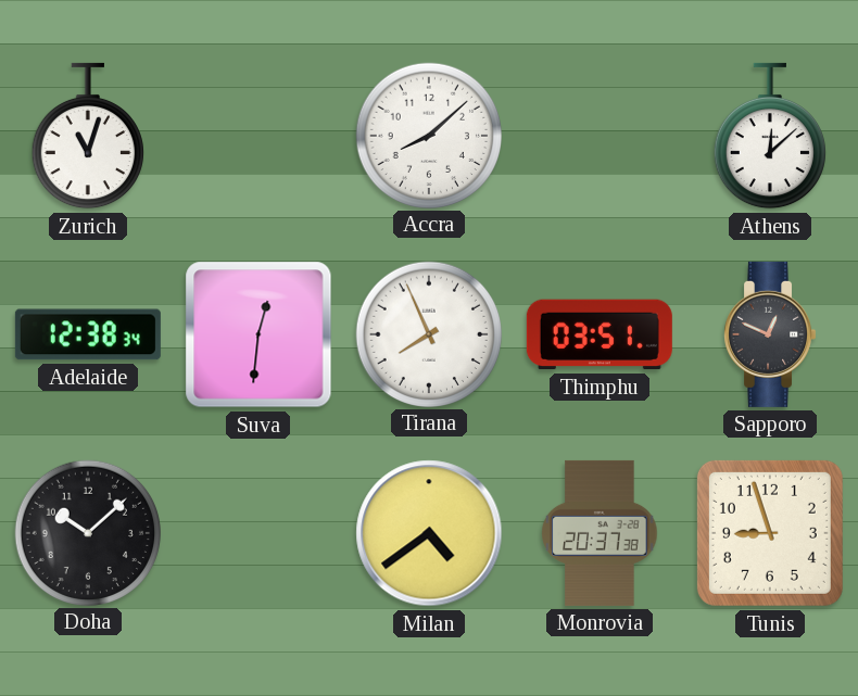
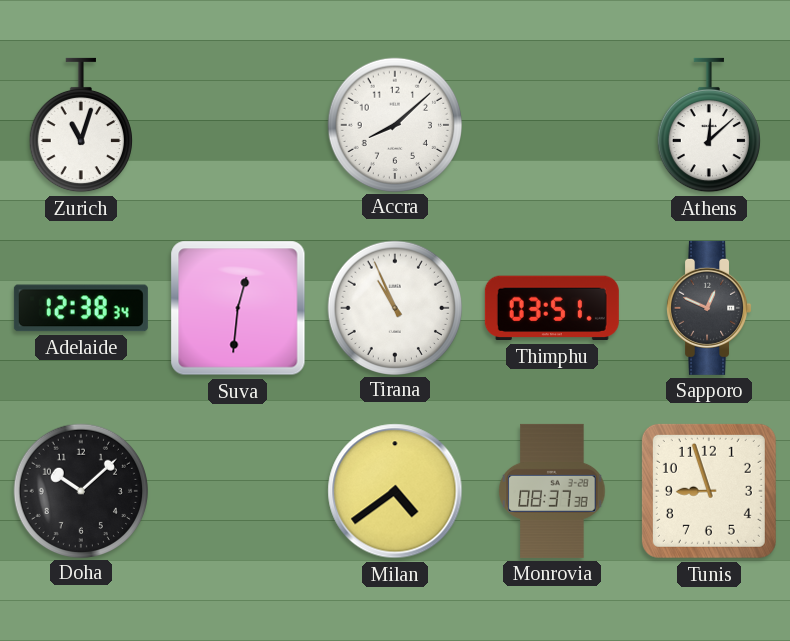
Tirana: 7:56 -> 10:56
Monrovia: 20:37 -> 08:37
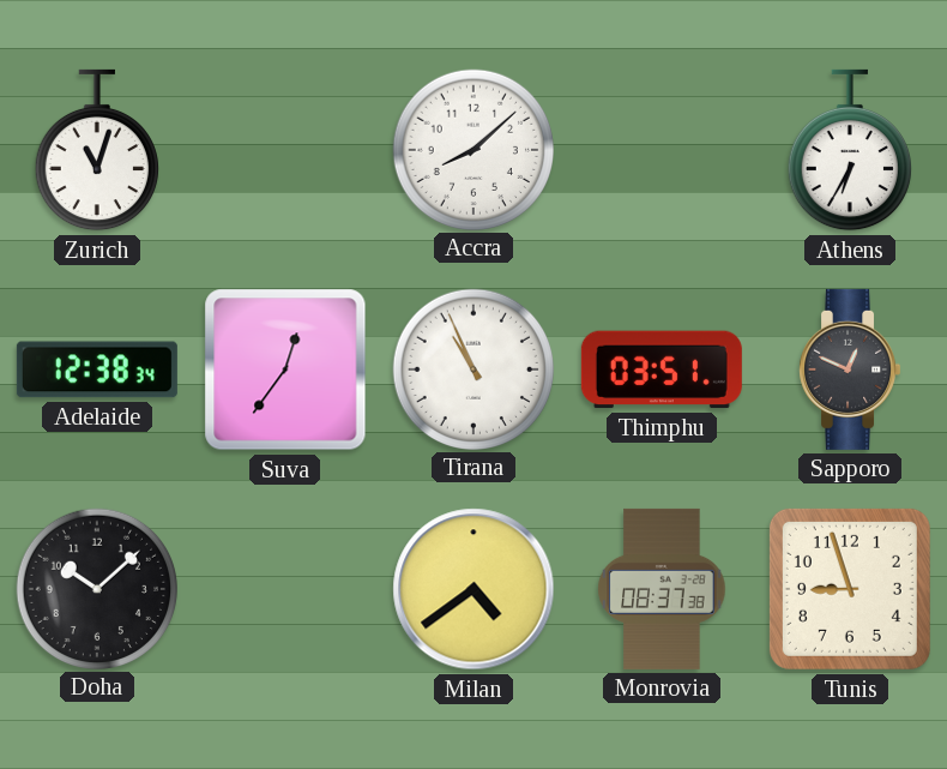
Athens: 12:08 -> 6:35
Suva: 12:31 -> 12:36
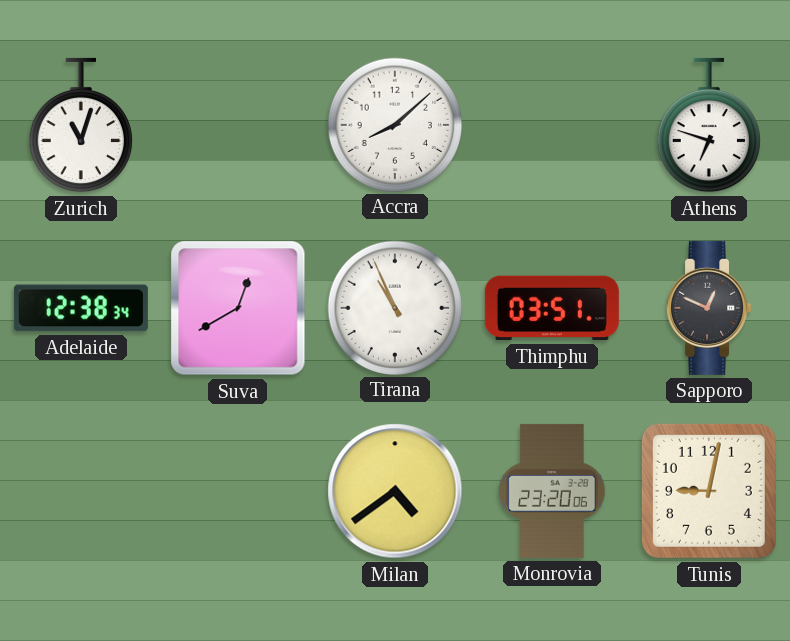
Athens: 6:35 -> 6:48
Suva: 12:36 -> 12:40
Doha: 10:08 -> none
Monrovia: 08:37 -> 23:20
Tunis: 8:57 -> 9:02
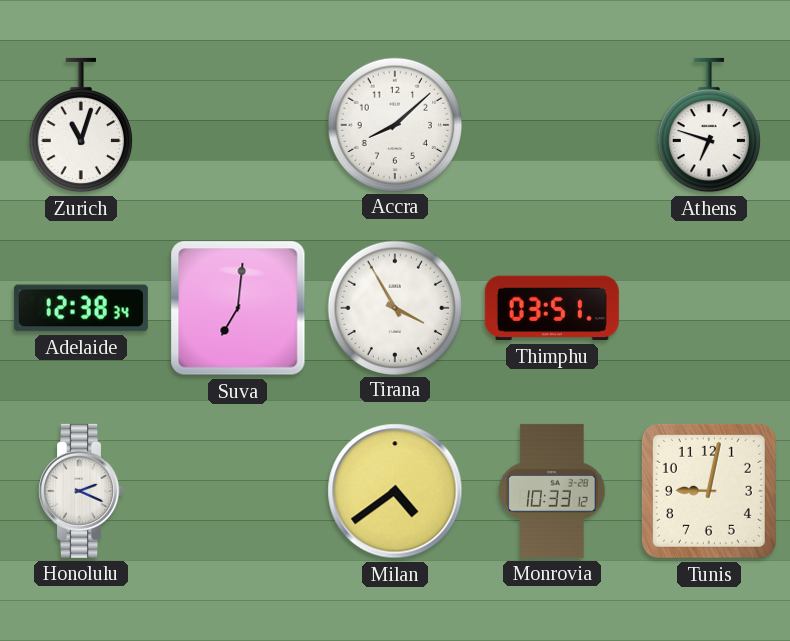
Suva: 12:40 -> 7:01
Tirana: 10:56 -> 3:55
Sapporo: 12:49 -> none
Honolulu: none -> 2:19
Monrovia: 23:20 -> 10:33
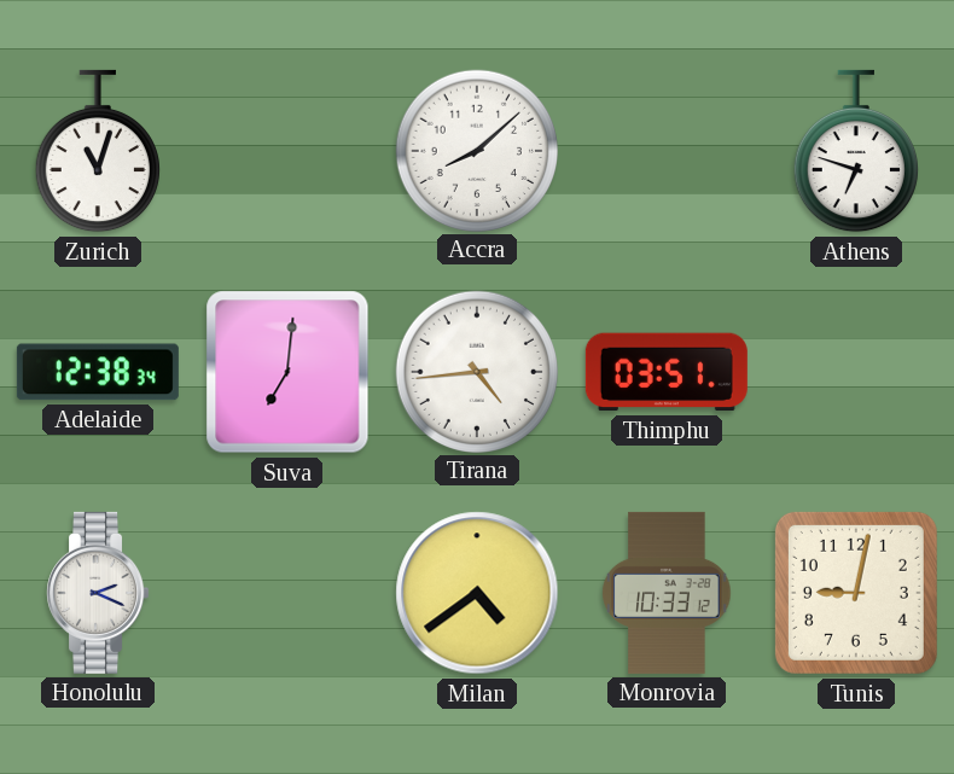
Tirana: 3:55 -> 4:44
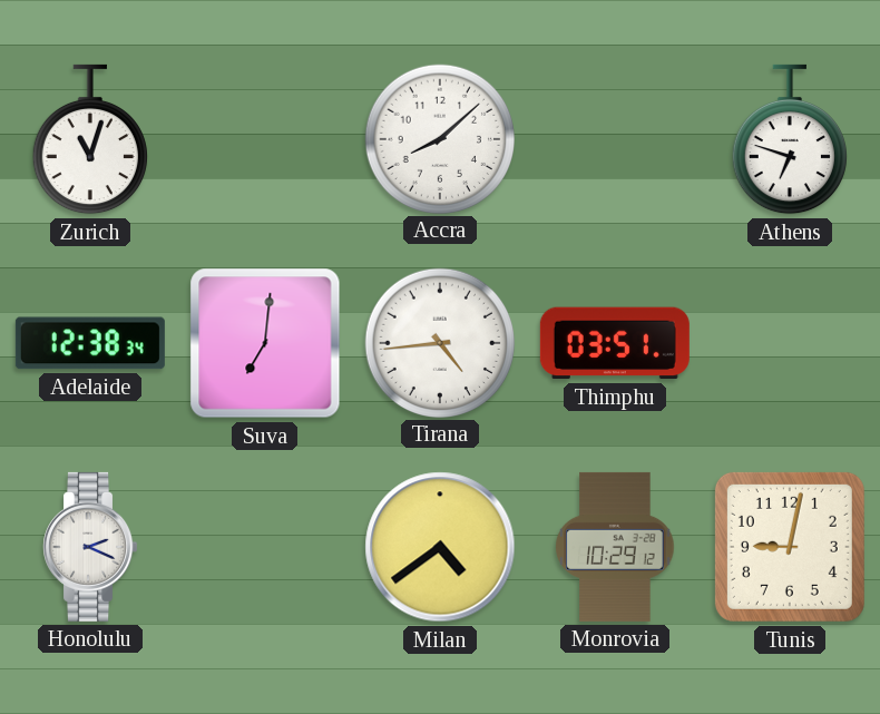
Monrovia: 10:33 -> 10:29
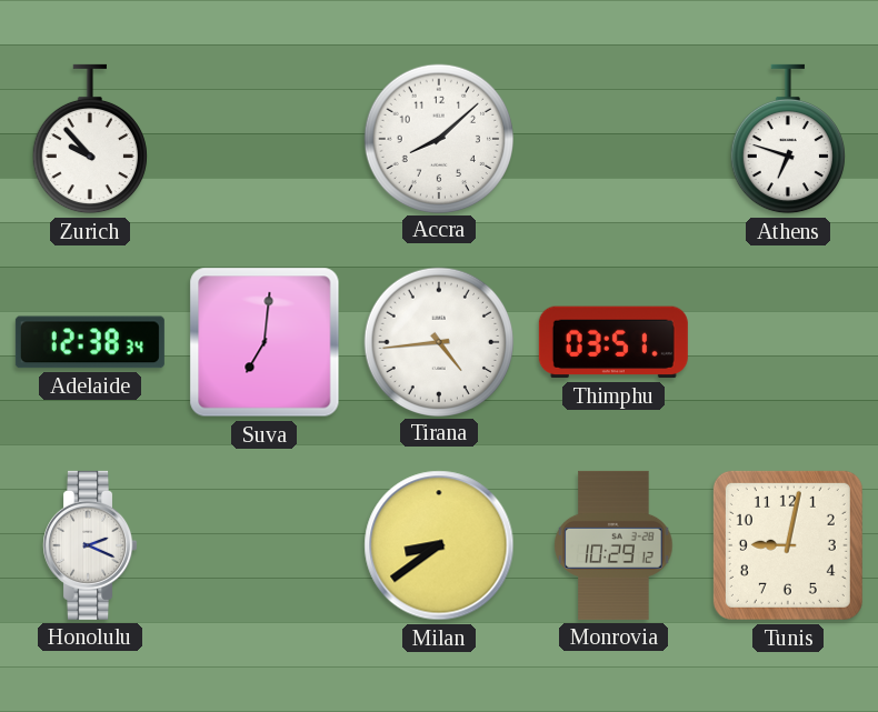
Zurich: 11:03 -> 9:53
Milan: 4:39 -> 8:39
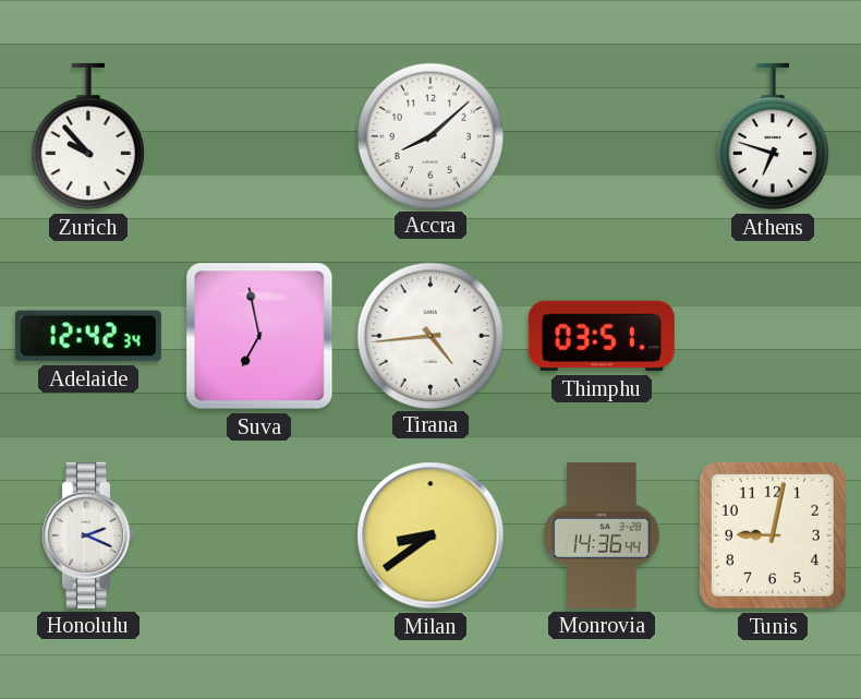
Adelaide: 12:38 -> 12:42
Suva: 7:01 -> 6:58
Monrovia: 10:29 -> 14:36
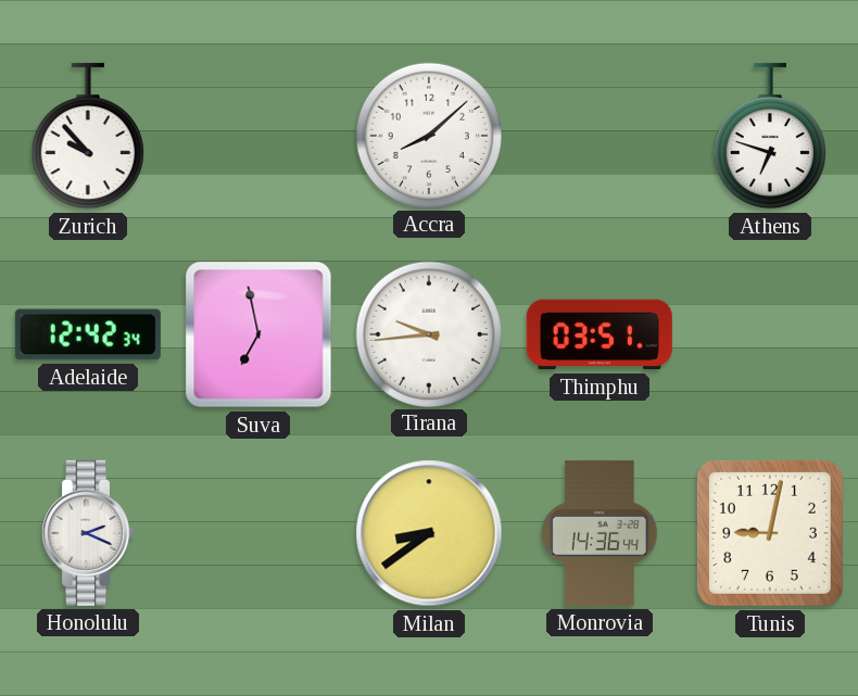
Tirana: 4:44 -> 9:44
